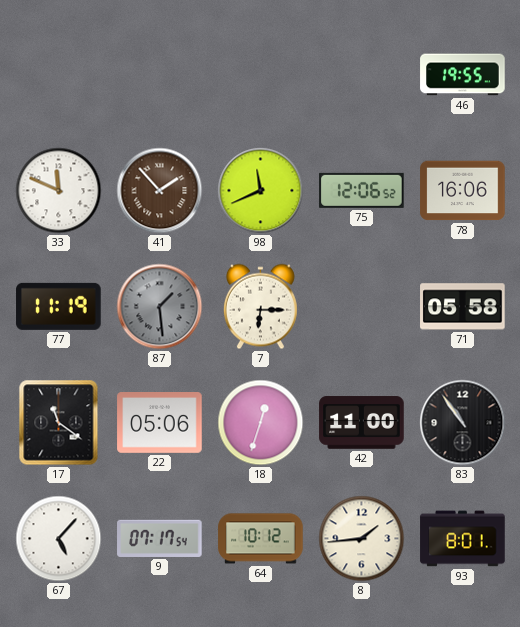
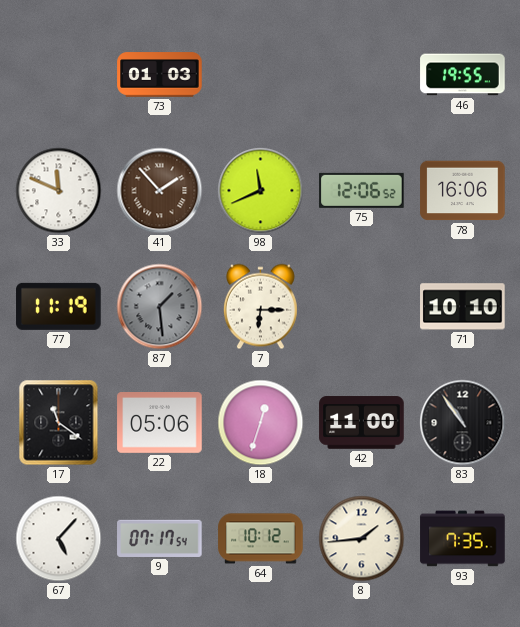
73: none -> 01:03
71: 05:58 -> 10:10
93: 8:01 -> 7:35
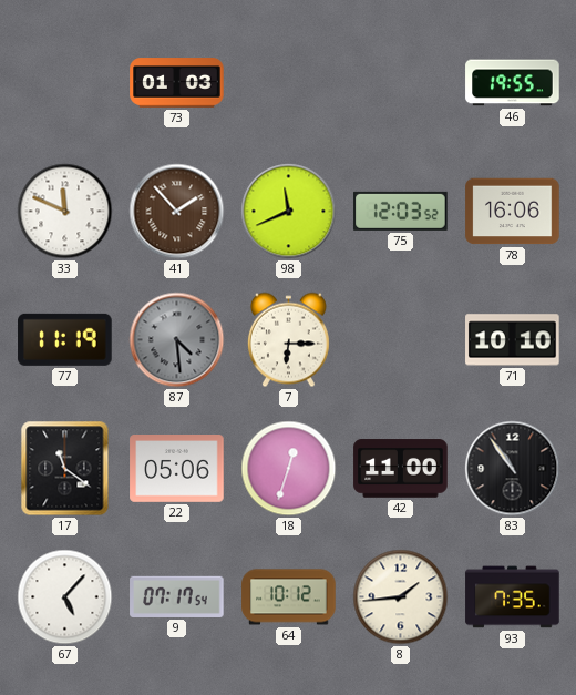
75: 12:06 -> 12:03
87: 1:29 -> 4:29
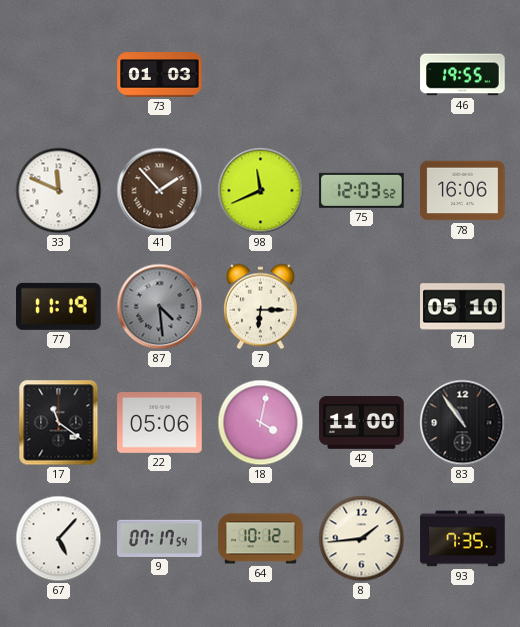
71: 10:10 -> 05:10
18: 12:33 -> 4:02
